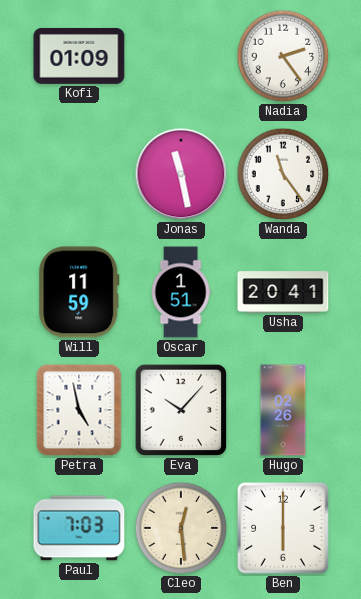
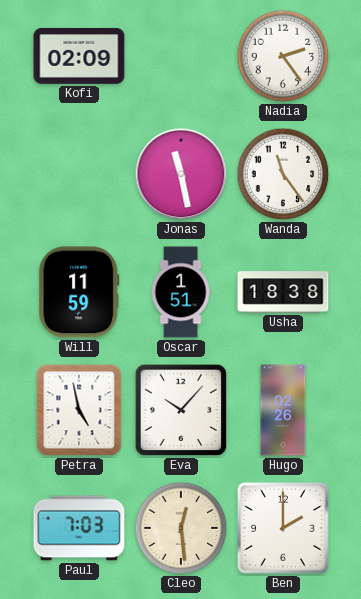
Kofi: 01:09 -> 02:09
Usha: 20:41 -> 18:38
Ben: 6:00 -> 2:00
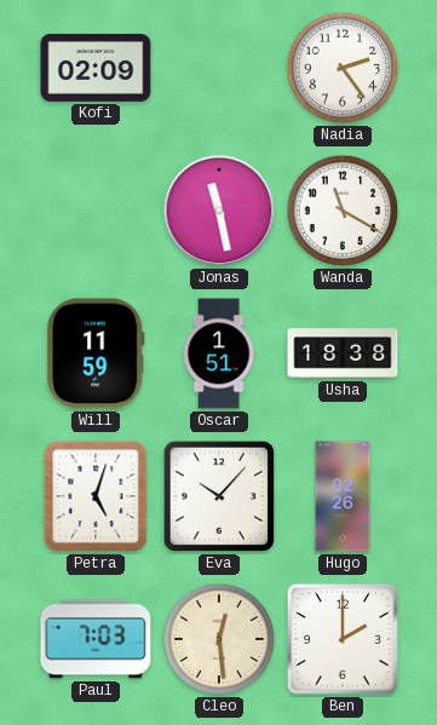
Wanda: 11:24 -> 11:20
Petra: 4:58 -> 5:03
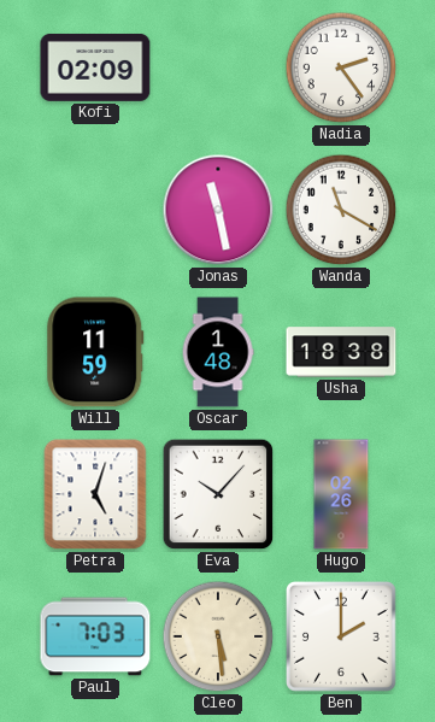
Oscar: 1:51 -> 1:48
Cleo: 12:29 -> 5:29
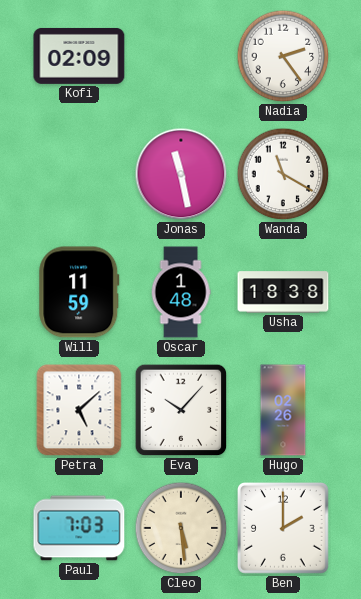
Petra: 5:03 -> 5:08
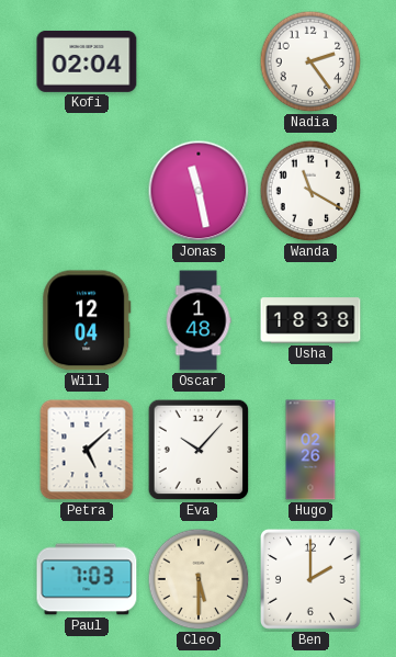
Kofi: 02:09 -> 02:04
Will: 11:59 -> 12:04
Cleo: 5:29 -> 5:30
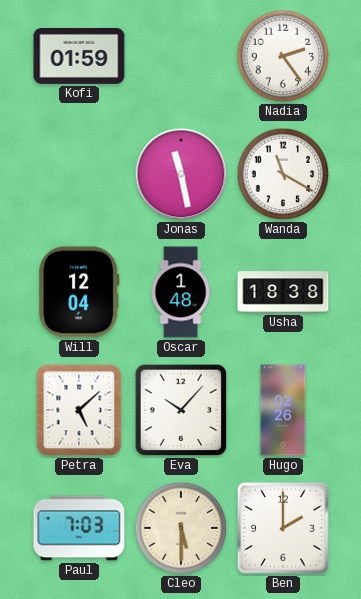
Kofi: 02:04 -> 01:59
